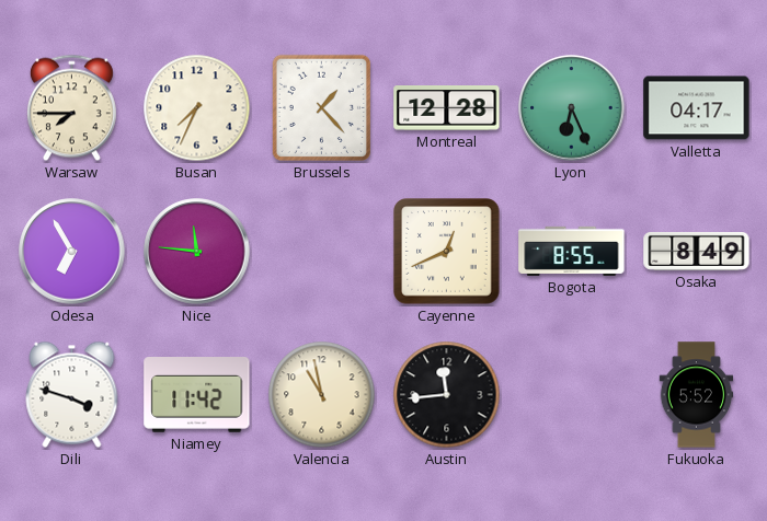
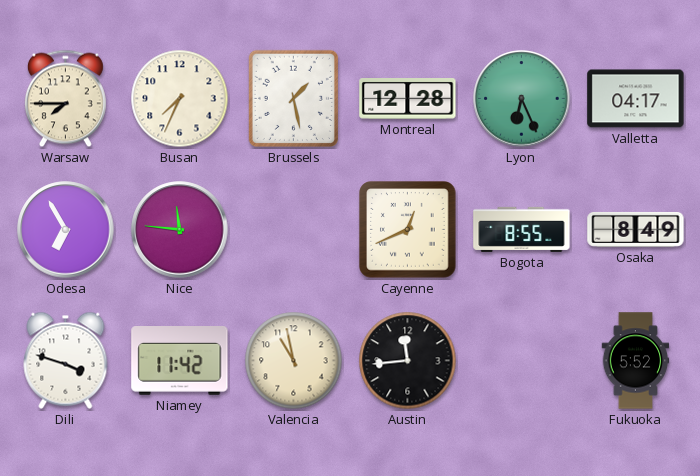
Brussels: 1:23 -> 1:28
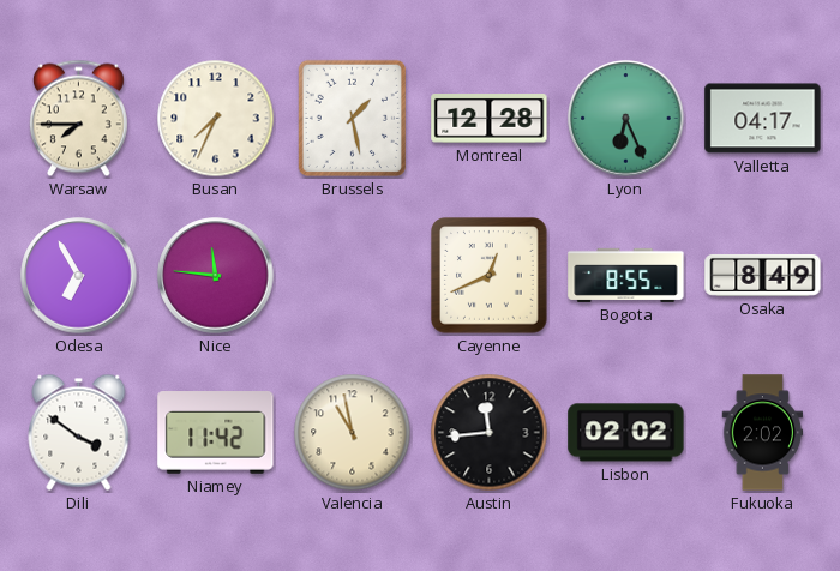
Dili: 3:48 -> 3:51
Lisbon: none -> 02:02
Fukuoka: 5:52 -> 2:02
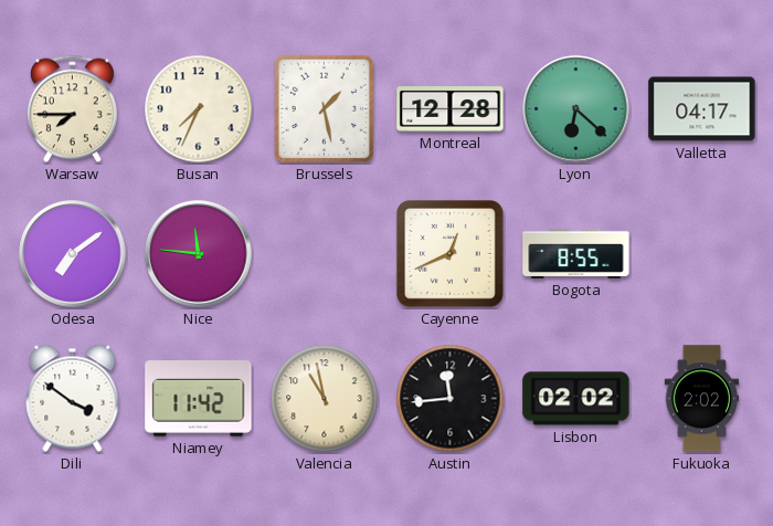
Lyon: 6:26 -> 6:22
Odesa: 6:55 -> 7:09
Osaka: 8:49 -> none
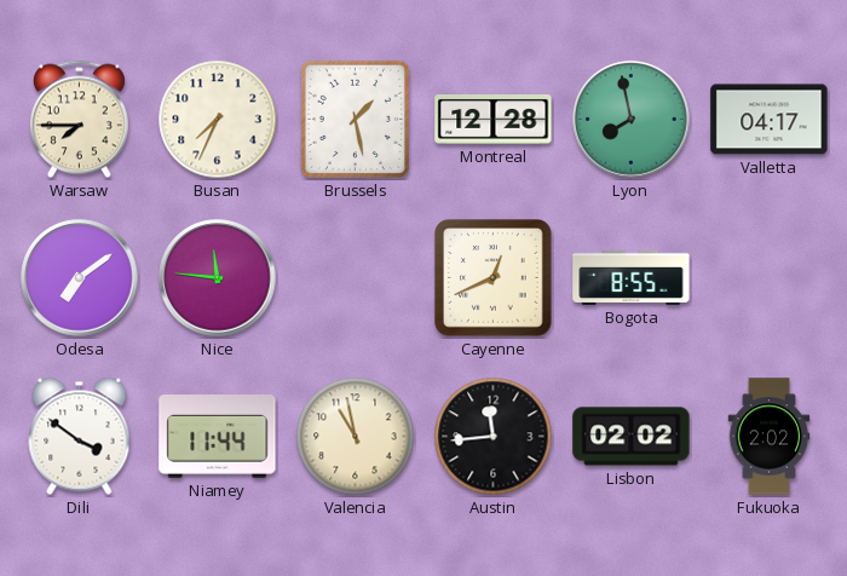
Lyon: 6:22 -> 7:58
Niamey: 11:42 -> 11:44
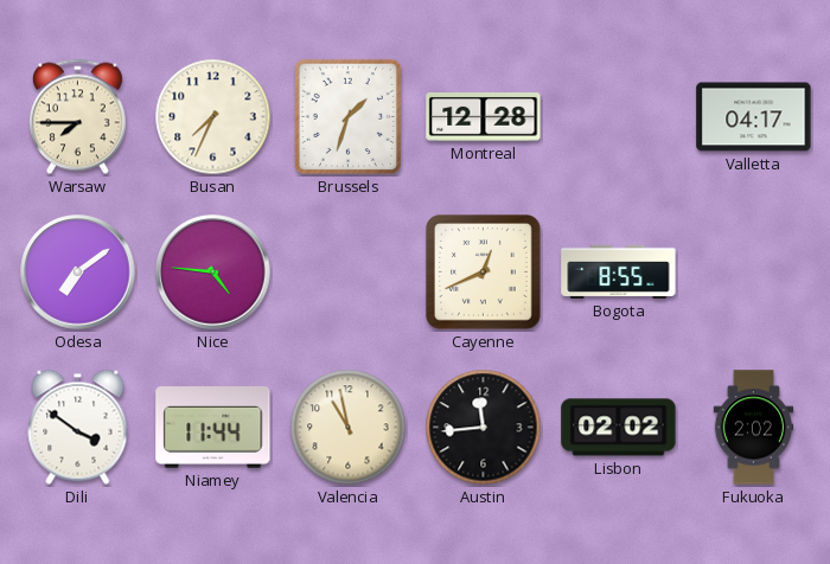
Brussels: 1:28 -> 1:33
Lyon: 7:58 -> none
Nice: 11:46 -> 4:46
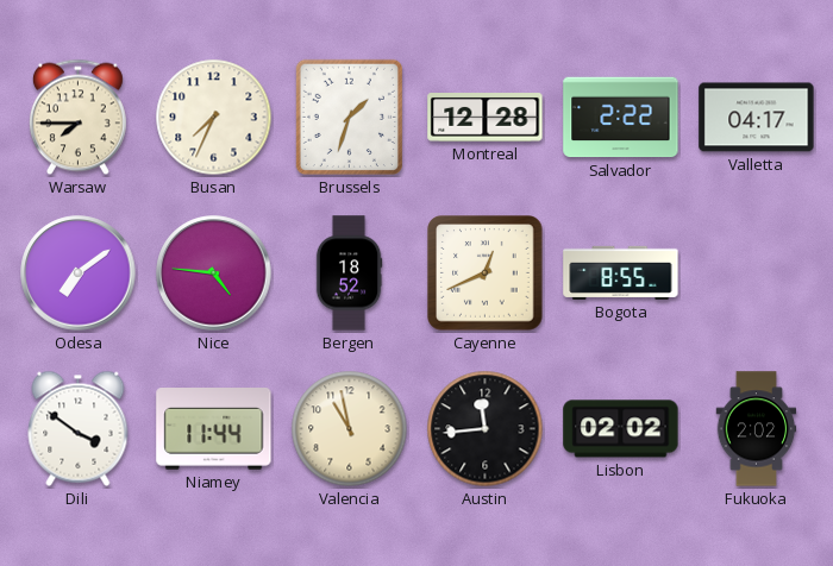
Salvador: none -> 2:22
Bergen: none -> 18:52
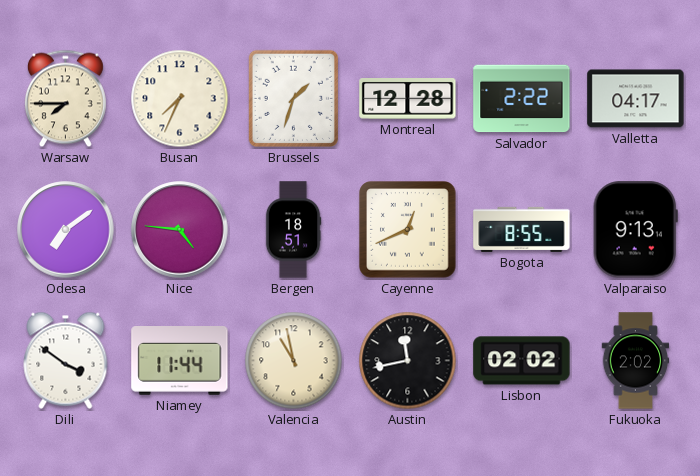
Bergen: 18:52 -> 18:51
Valparaiso: none -> 9:13
Austin: 11:44 -> 11:43
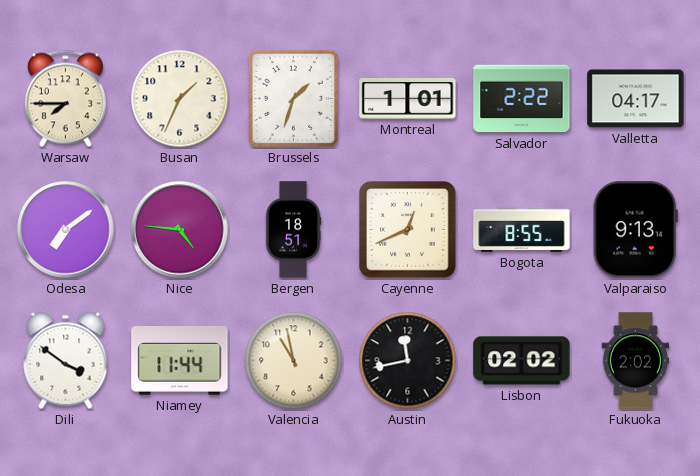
Busan: 7:34 -> 1:34
Montreal: 12:28 -> 1:01
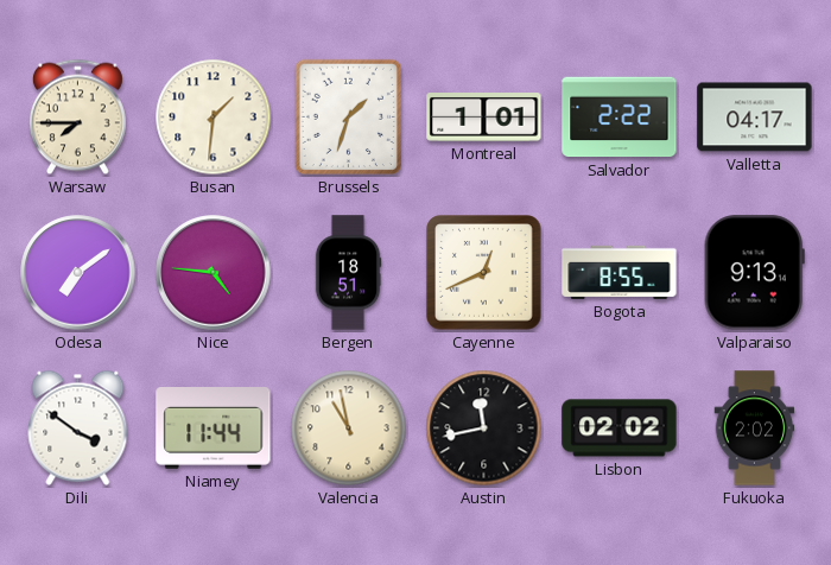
Busan: 1:34 -> 1:31
